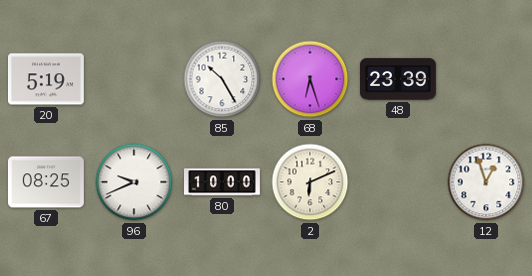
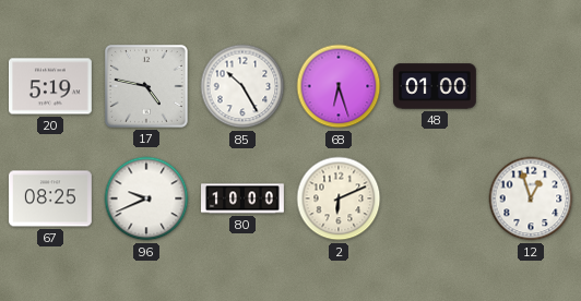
17: none -> 4:47
48: 23:39 -> 01:00
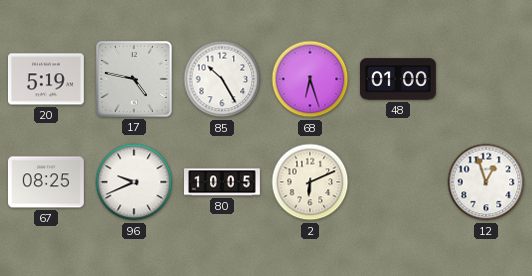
80: 10:00 -> 10:05
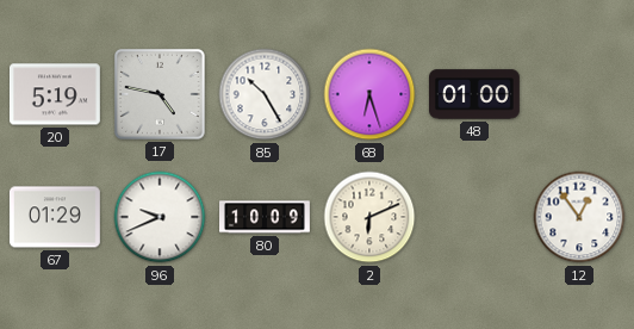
67: 08:25 -> 01:29
80: 10:05 -> 10:09
12: 12:57 -> 12:54
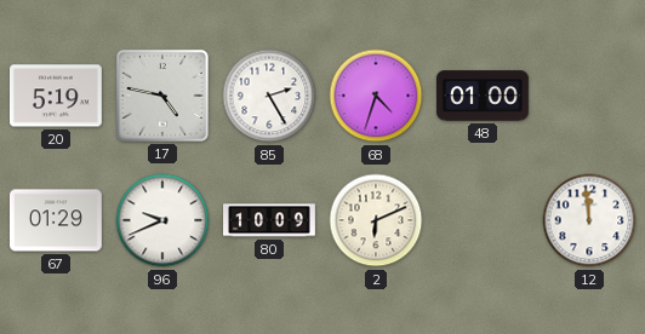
85: 10:25 -> 2:25
68: 6:27 -> 4:33
12: 12:54 -> 11:59
